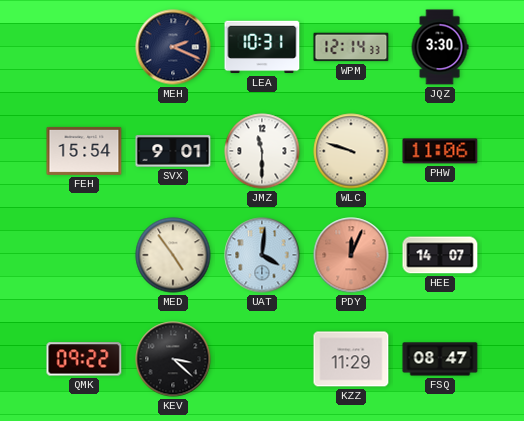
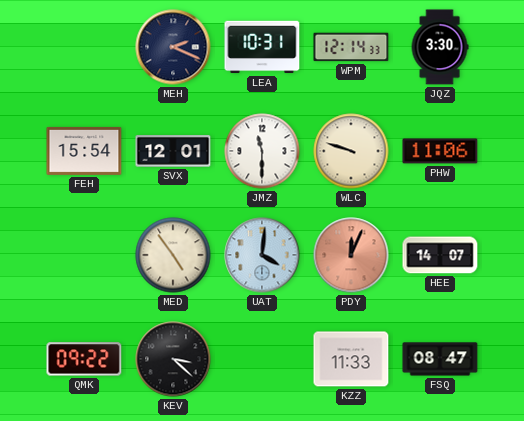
SVX: 9:01 -> 12:01
KZZ: 11:29 -> 11:33
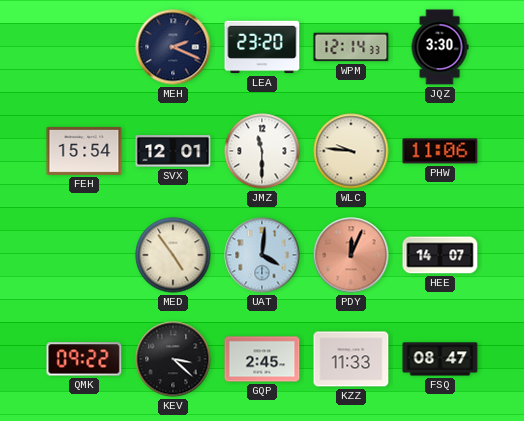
LEA: 10:31 -> 23:20
WLC: 9:48 -> 9:46
GQP: none -> 2:45
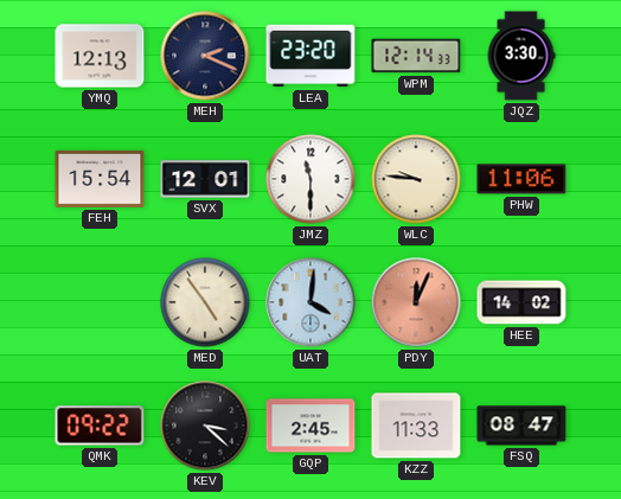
YMQ: none -> 12:13
HEE: 14:07 -> 14:02
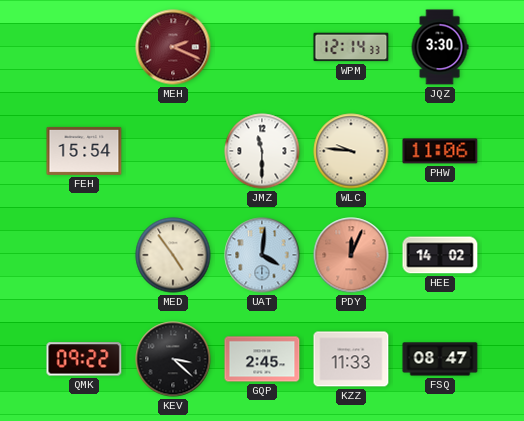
YMQ: 12:13 -> none
MEH dial: navy -> burgundy
LEA: 23:20 -> none
SVX: 12:01 -> none
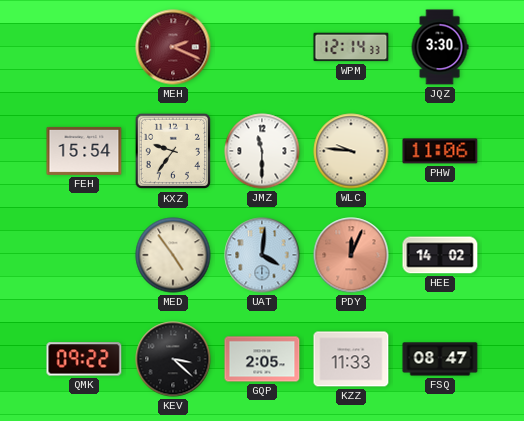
KXZ: none -> 9:36
GQP: 2:45 -> 2:05
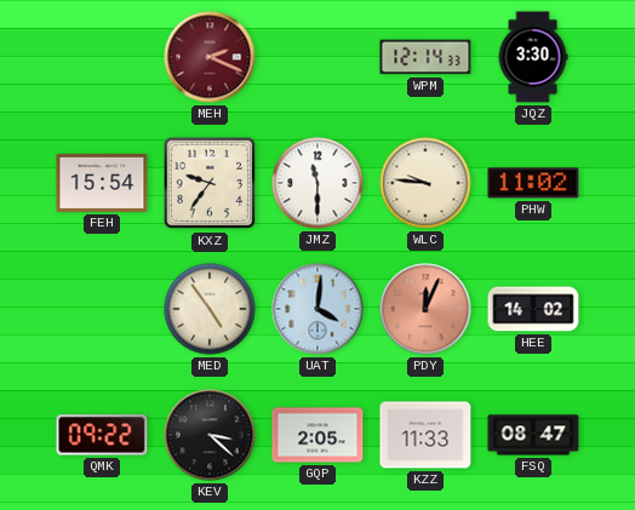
PHW: 11:06 -> 11:02
